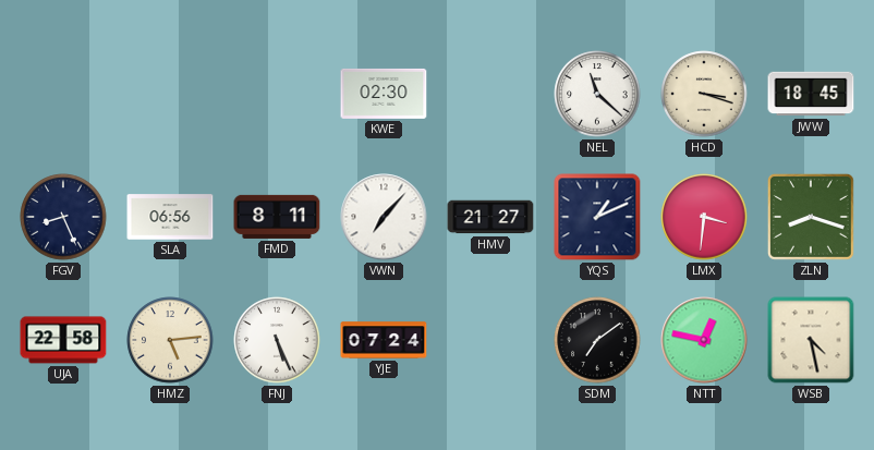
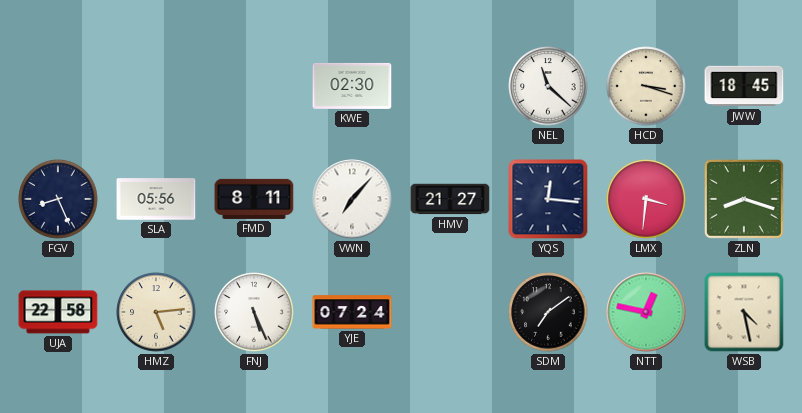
SLA: 06:56 -> 05:56
YQS: 1:11 -> 12:16
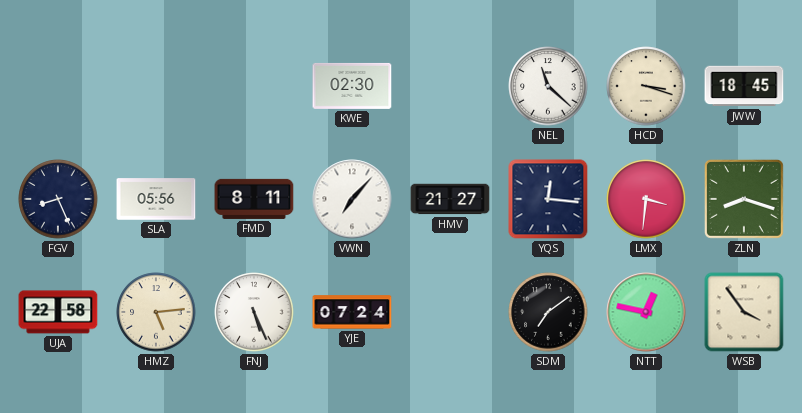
WSB: 4:28 -> 3:54
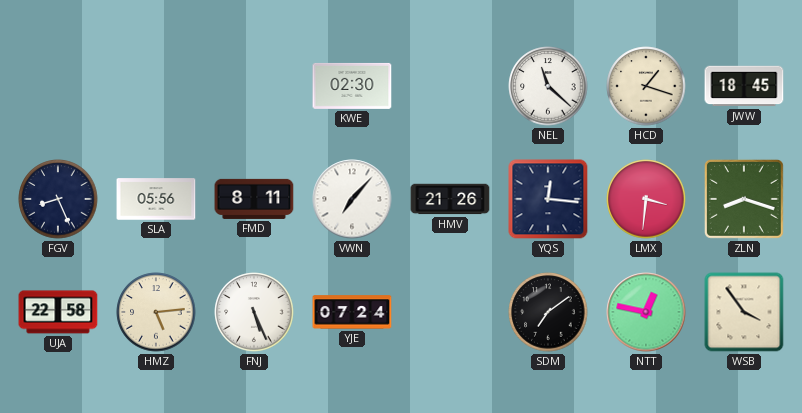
HCD: 3:18 -> 1:18
HMV: 21:27 -> 21:26
